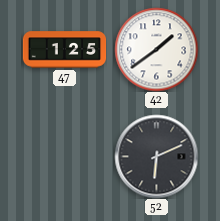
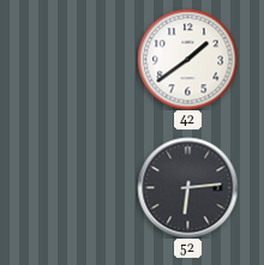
47: 1:25 -> none
52: 6:11 -> 6:14
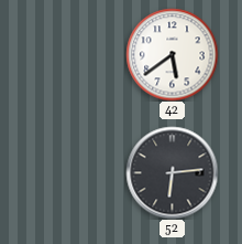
42: 1:39 -> 5:39
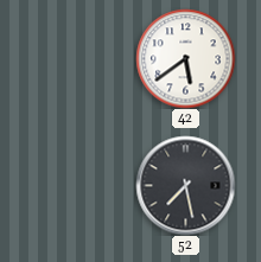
52: 6:14 -> 7:28
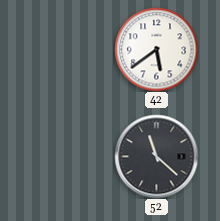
52: 7:28 -> 11:22
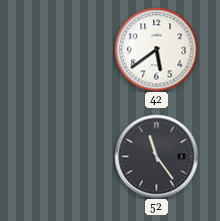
52: 11:22 -> 11:24
